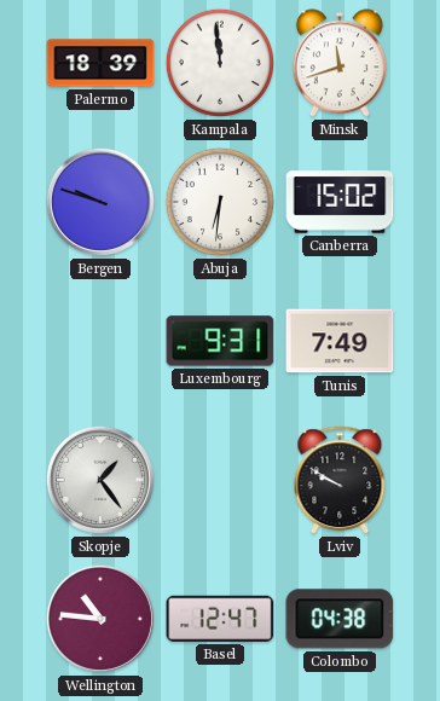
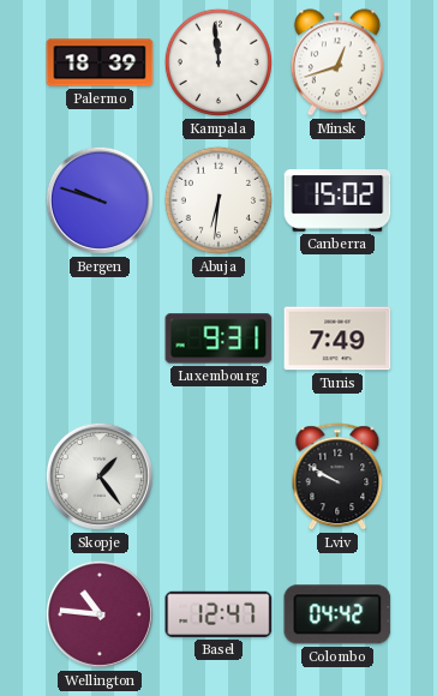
Minsk: 11:42 -> 12:42
Colombo: 04:38 -> 04:42
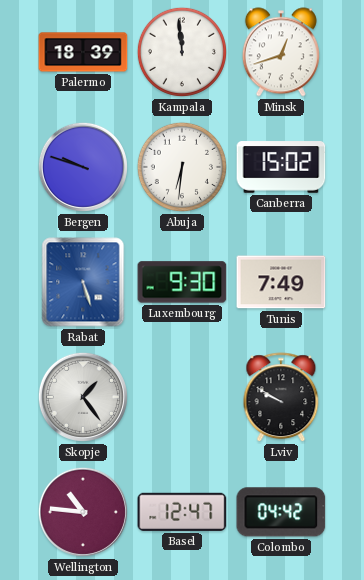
Rabat: none -> 5:27
Luxembourg: 9:31 -> 9:30
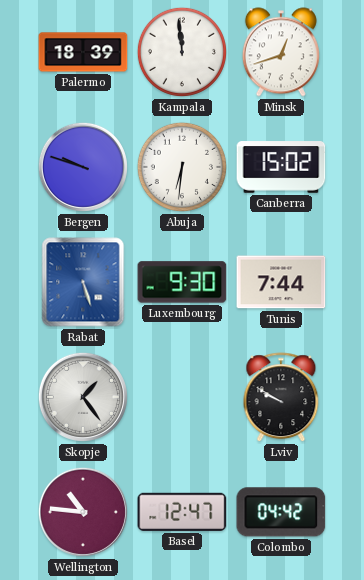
Tunis: 7:49 -> 7:44
